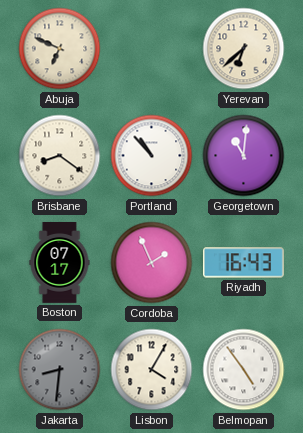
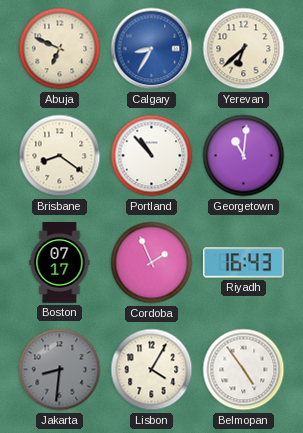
Calgary: none -> 8:35
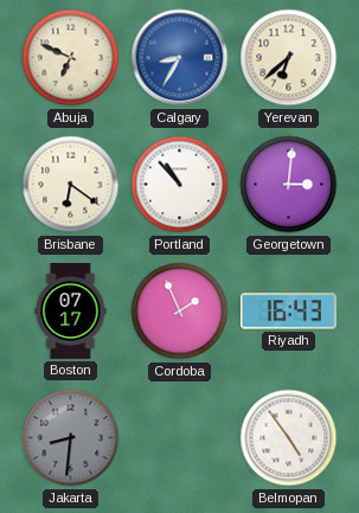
Brisbane: 8:21 -> 6:21
Georgetown: 11:01 -> 3:01
Lisbon: 4:05 -> none
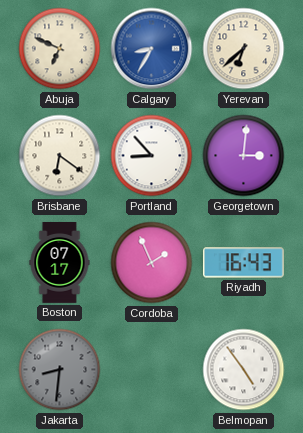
Portland: 10:53 -> 8:53
